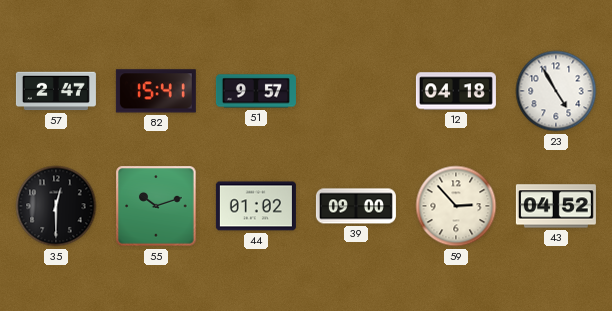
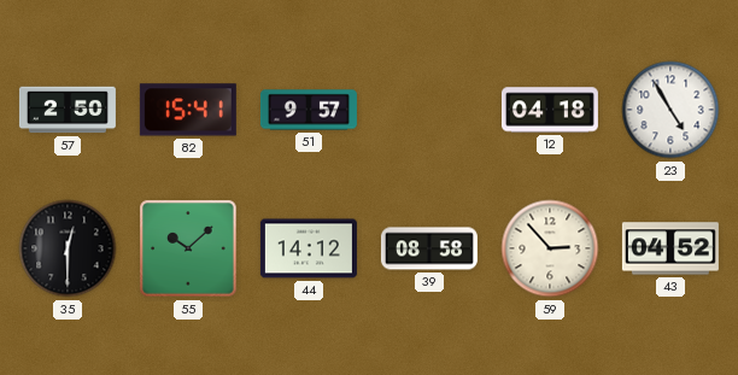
57: 2:47 -> 2:50
55: 10:12 -> 10:08
44: 01:02 -> 14:12
39: 09:00 -> 08:58
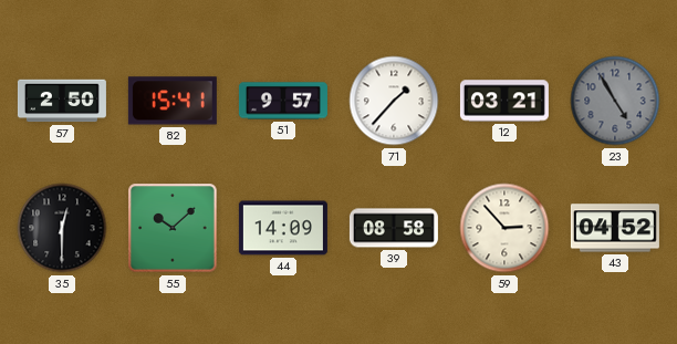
71: none -> 1:37
12: 04:18 -> 03:21
23 dial: white -> grey
44: 14:12 -> 14:09
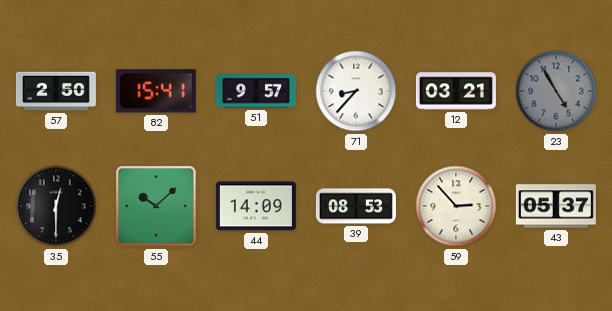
71: 1:37 -> 8:37
39: 08:58 -> 08:53
43: 04:52 -> 05:37
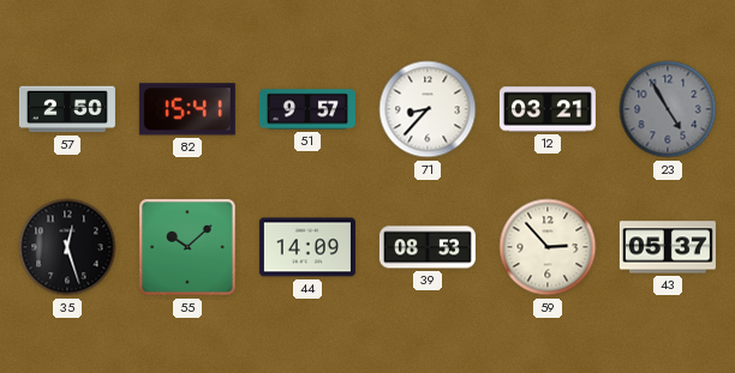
35: 12:30 -> 12:27
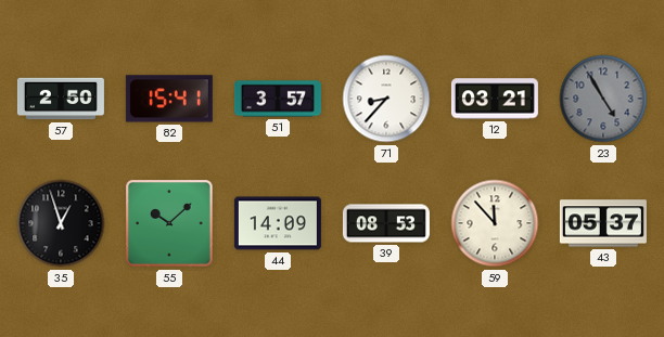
51: 9:57 -> 3:57
35: 12:27 -> 12:57
59: 2:53 -> 11:53
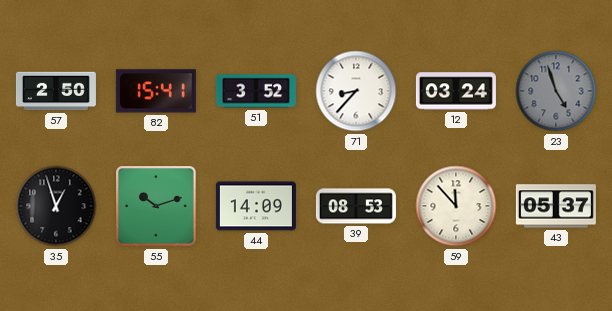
51: 3:57 -> 3:52
12: 03:21 -> 03:24
23: 4:55 -> 4:57
55: 10:08 -> 10:12
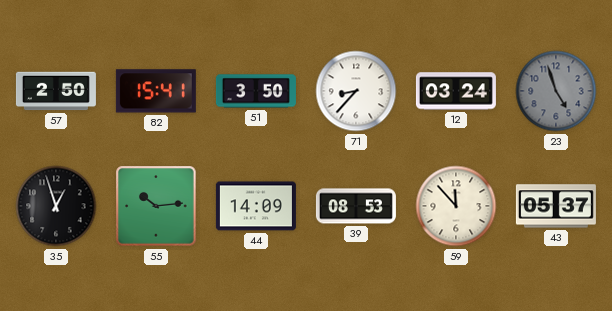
51: 3:52 -> 3:50
55: 10:12 -> 10:14
